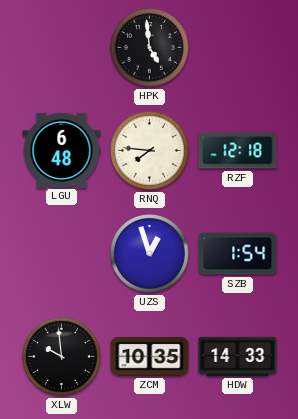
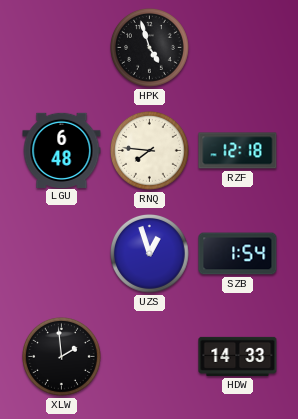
HPK: 4:59 -> 4:57
XLW: 9:59 -> 1:59
ZCM: 10:35 -> none
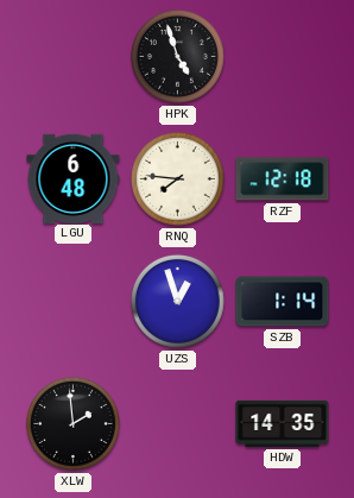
SZB: 1:54 -> 1:14
HDW: 14:33 -> 14:35
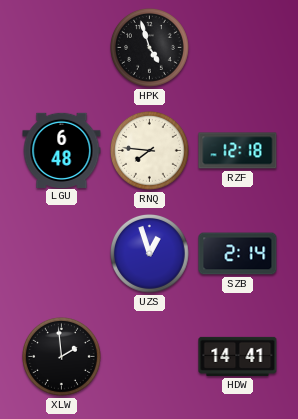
SZB: 1:14 -> 2:14
HDW: 14:35 -> 14:41
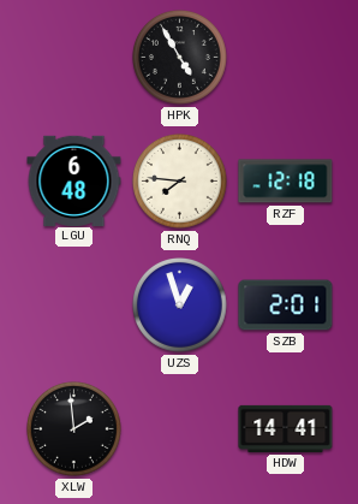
HPK: 4:57 -> 4:55
SZB: 2:14 -> 2:01
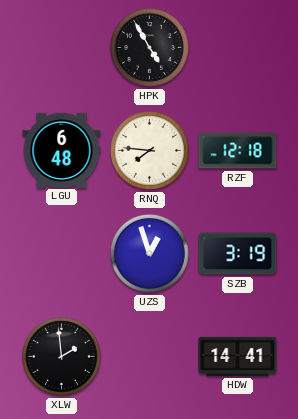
SZB: 2:01 -> 3:19
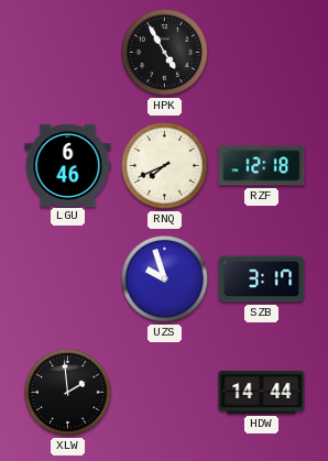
LGU: 6:48 -> 6:46
RNQ: 7:46 -> 7:41
UZS: 12:57 -> 9:57
SZB: 3:19 -> 3:17
HDW: 14:41 -> 14:44
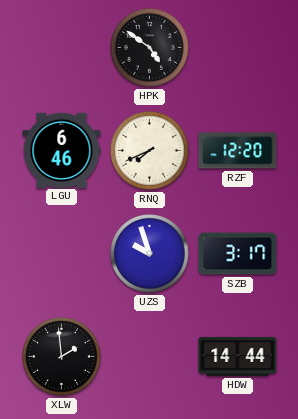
HPK: 4:55 -> 4:51
RZF: 12:18 -> 12:20
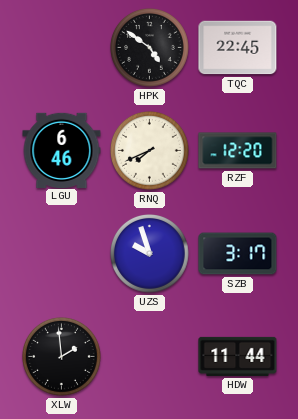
TQC: none -> 22:45
HDW: 14:44 -> 11:44
